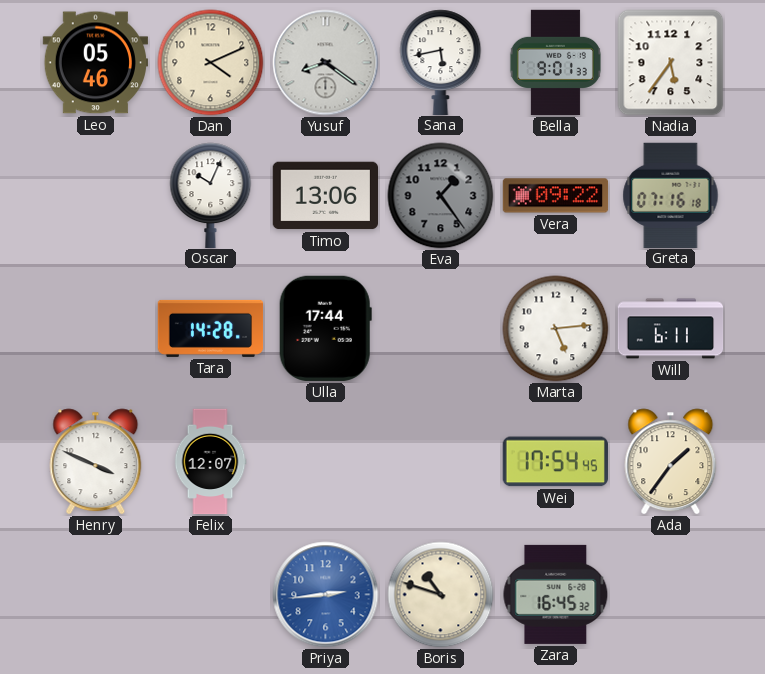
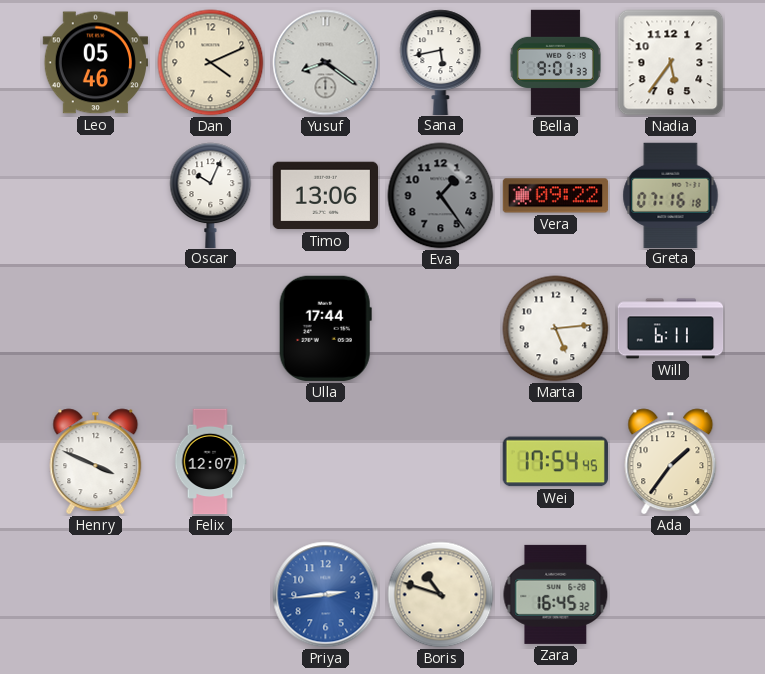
Tara: 14:28 -> none
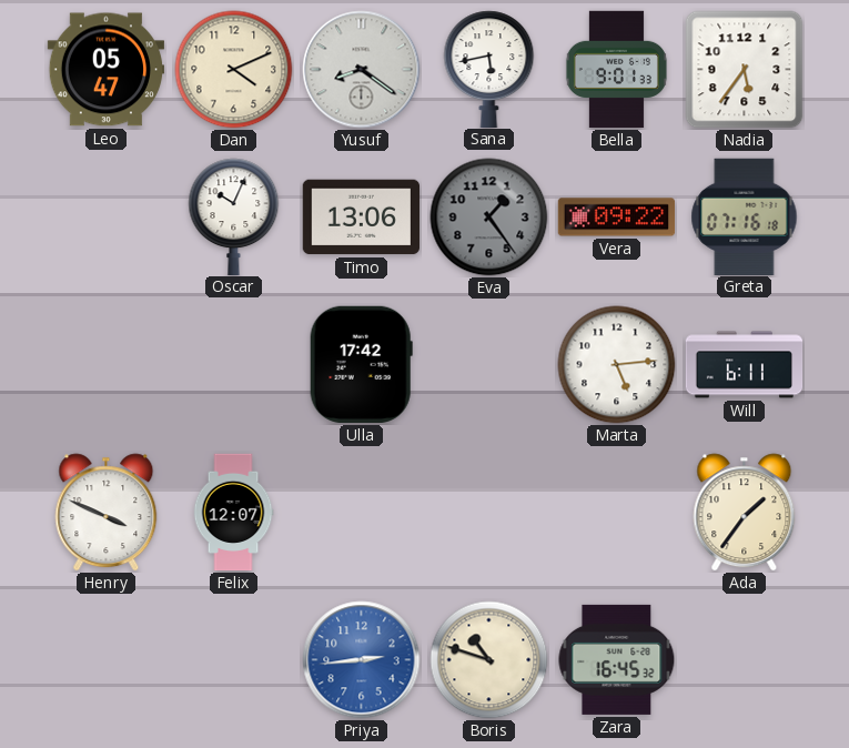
Leo: 05:46 -> 05:47
Ulla: 17:44 -> 17:42
Wei: 17:54 -> none
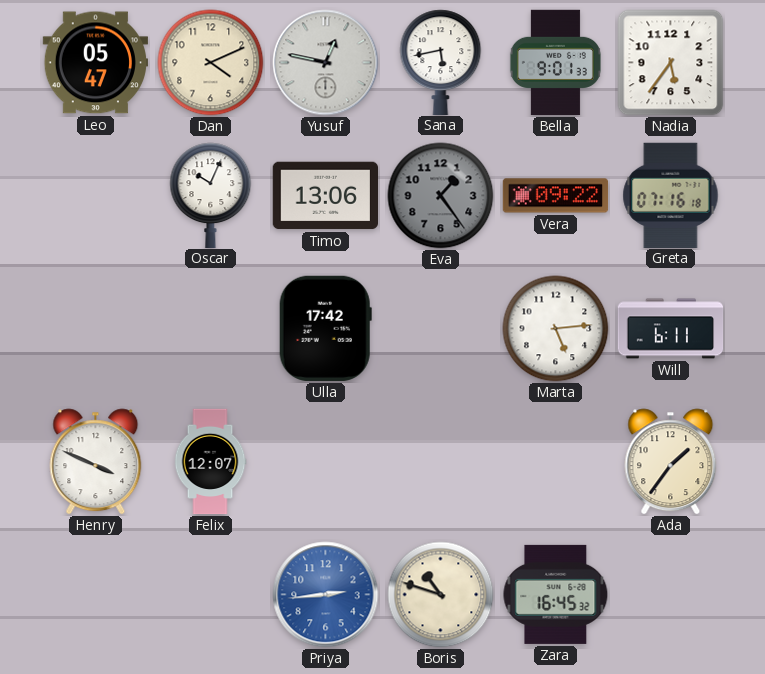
Yusuf: 8:21 -> 12:47
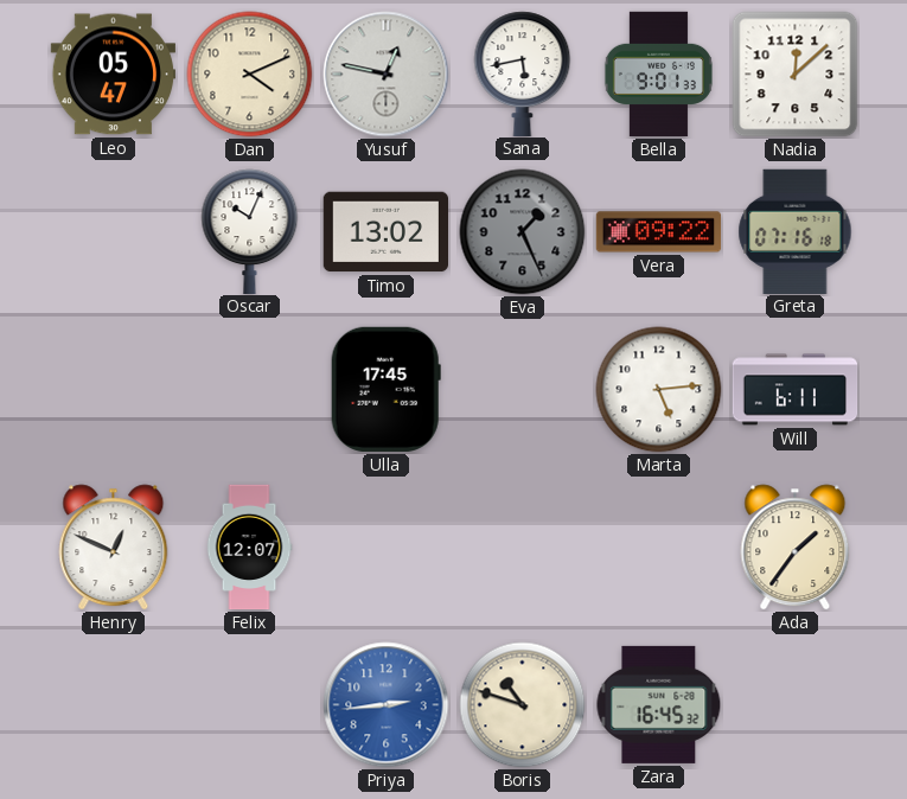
Nadia: 5:36 -> 12:08
Timo: 13:06 -> 13:02
Eva: 1:24 -> 1:26
Ulla: 17:42 -> 17:45
Henry: 3:49 -> 12:49
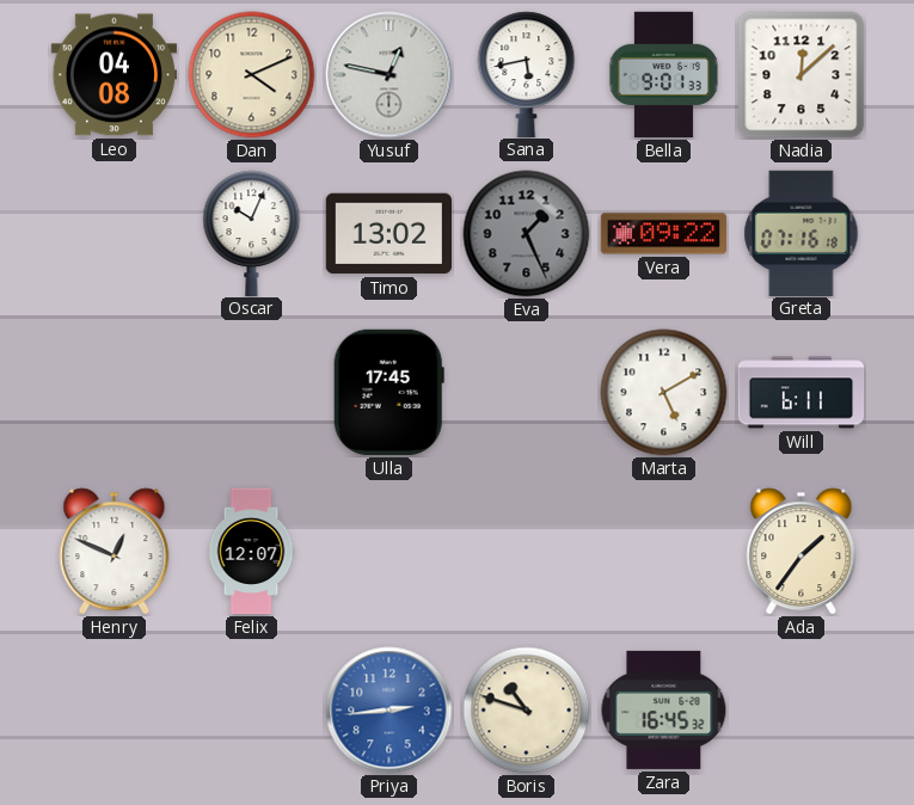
Leo: 05:47 -> 04:08
Marta: 5:14 -> 5:10
